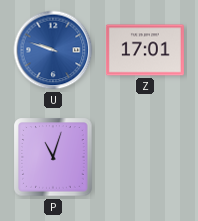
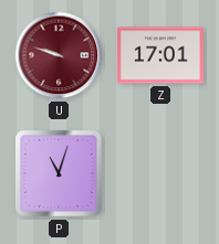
U dial: blue -> burgundy
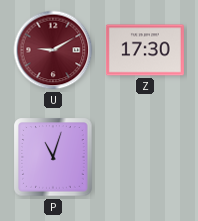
U: 9:48 -> 9:10
Z: 17:01 -> 17:30
